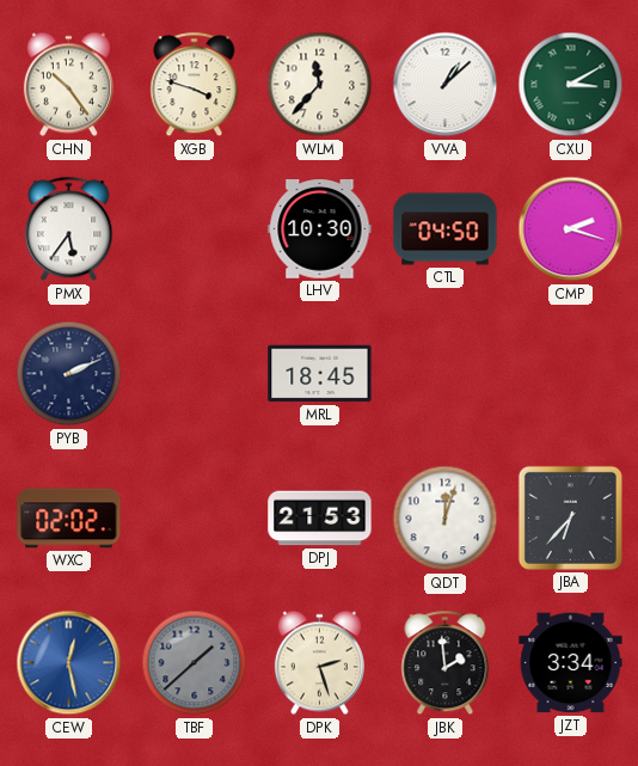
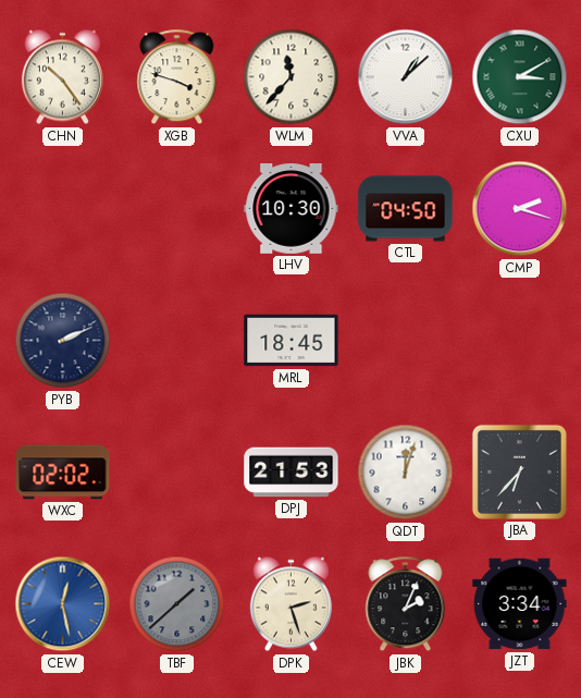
PMX: 5:36 -> none
JBK: 1:59 -> 2:04
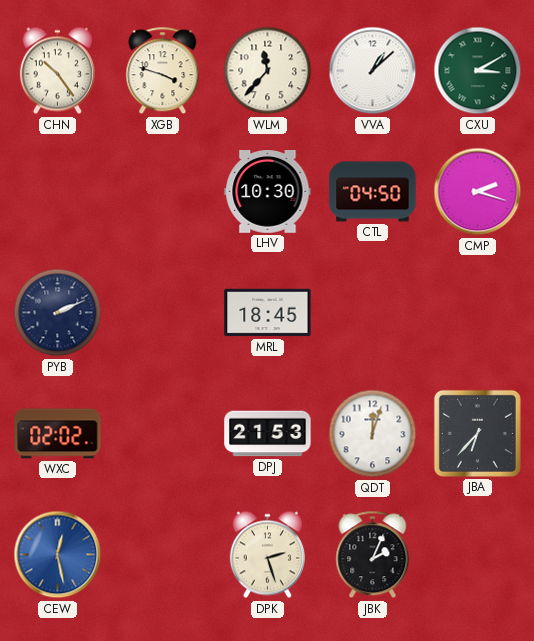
TBF: 1:38 -> none
JZT: 3:34 -> none
